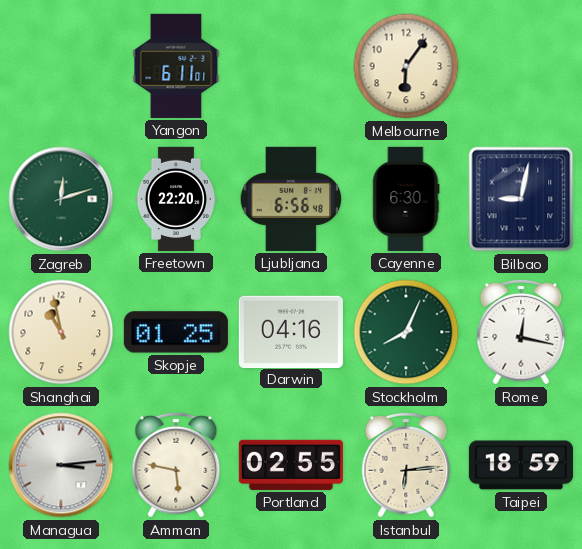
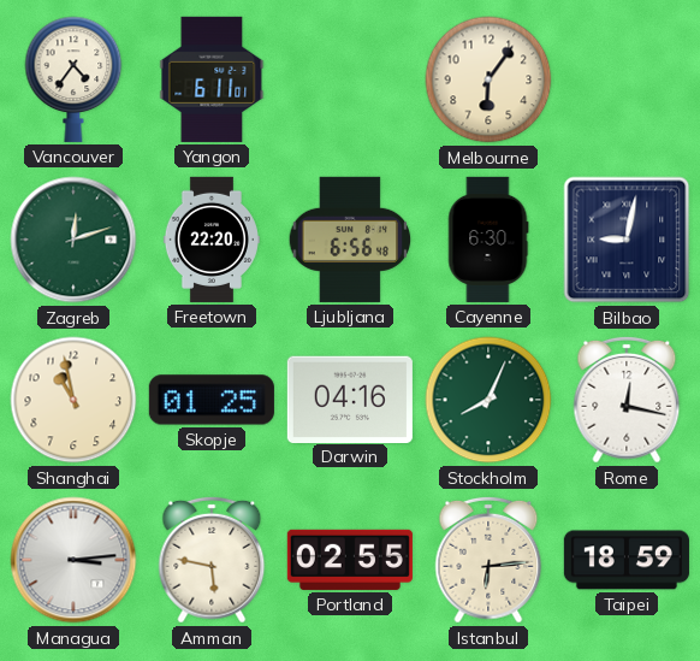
Vancouver: none -> 4:36
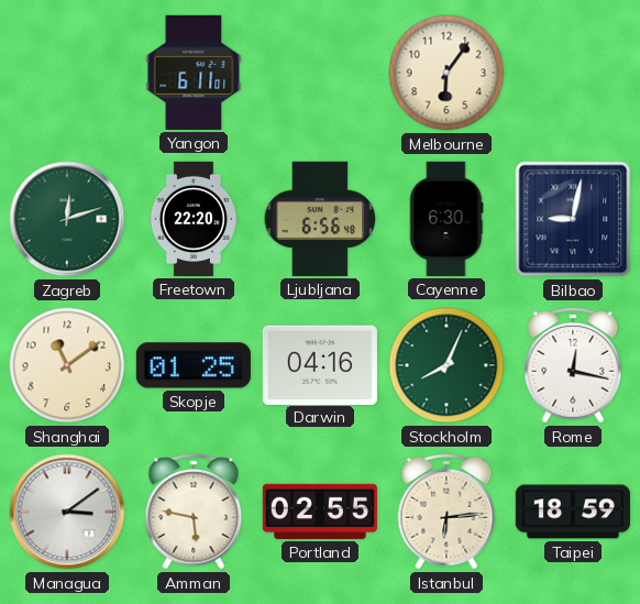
Vancouver: 4:36 -> none
Shanghai: 10:58 -> 11:09
Managua: 3:14 -> 3:09
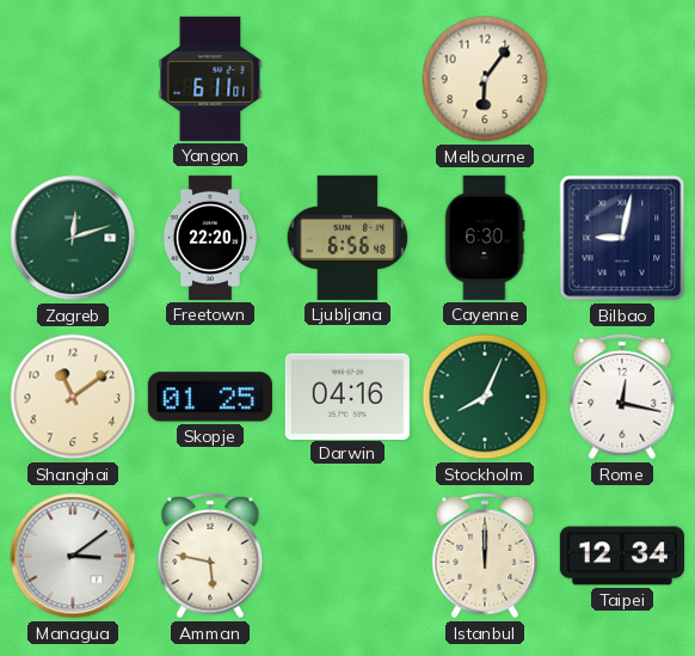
Portland: 02:55 -> none
Istanbul: 6:14 -> 12:00
Taipei: 18:59 -> 12:34
